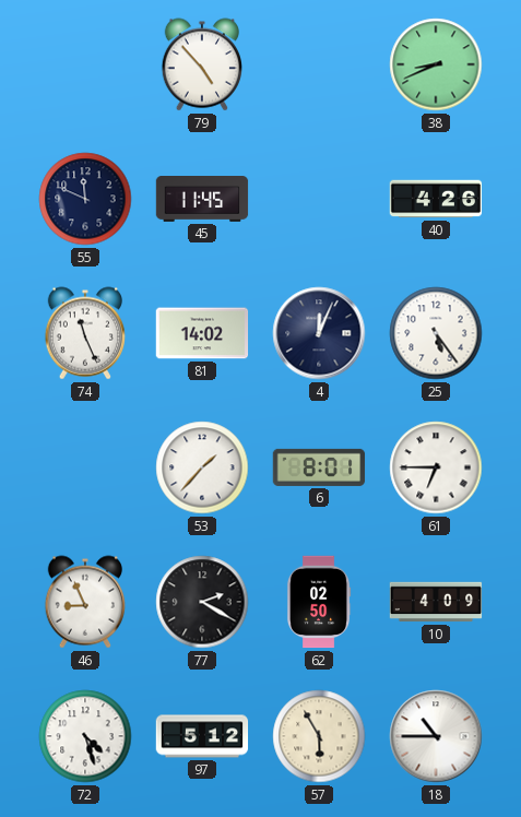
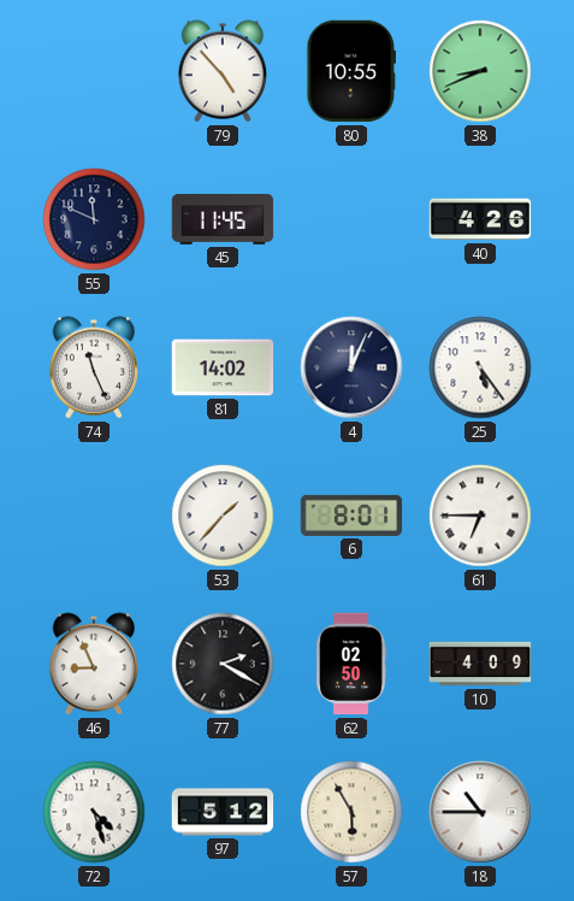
80: none -> 10:55
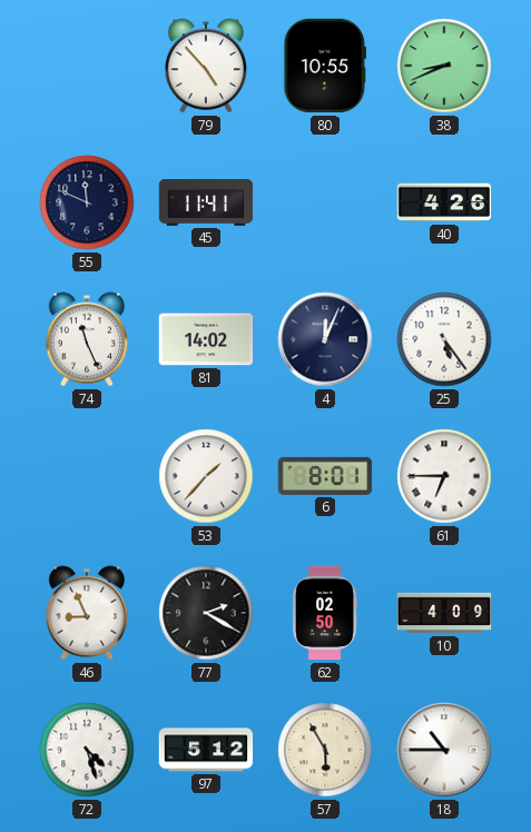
45: 11:45 -> 11:41
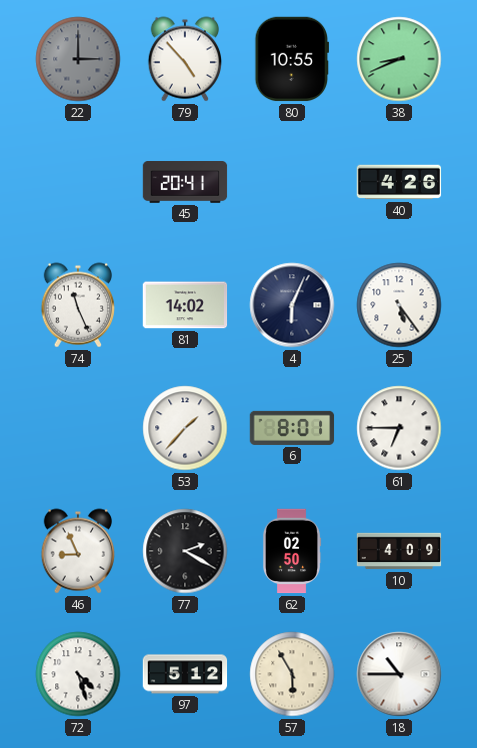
22: none -> 3:00
55: 11:49 -> none
45: 11:41 -> 20:41
4: 12:04 -> 6:04
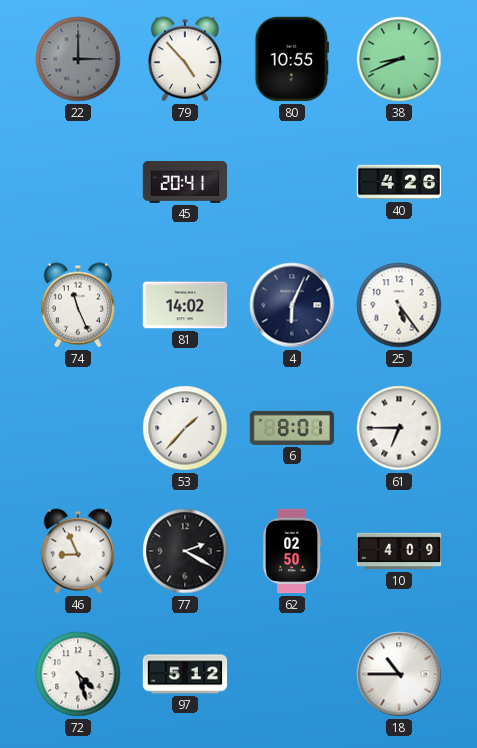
57: 5:55 -> none
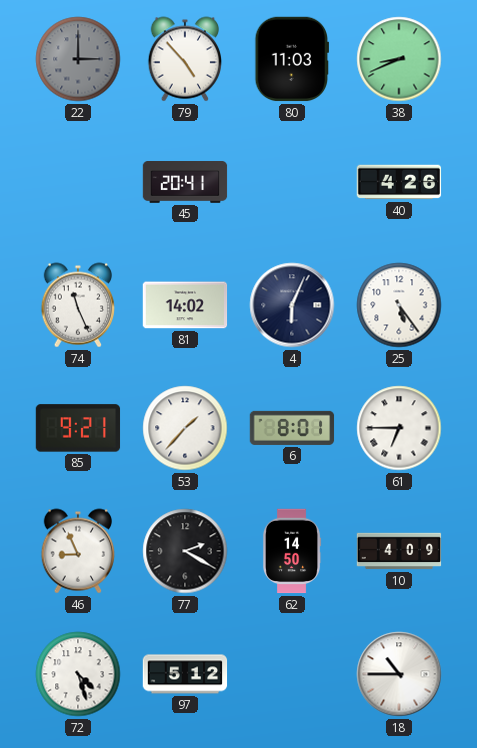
80: 10:55 -> 11:03
85: none -> 9:21
62: 02:50 -> 14:50
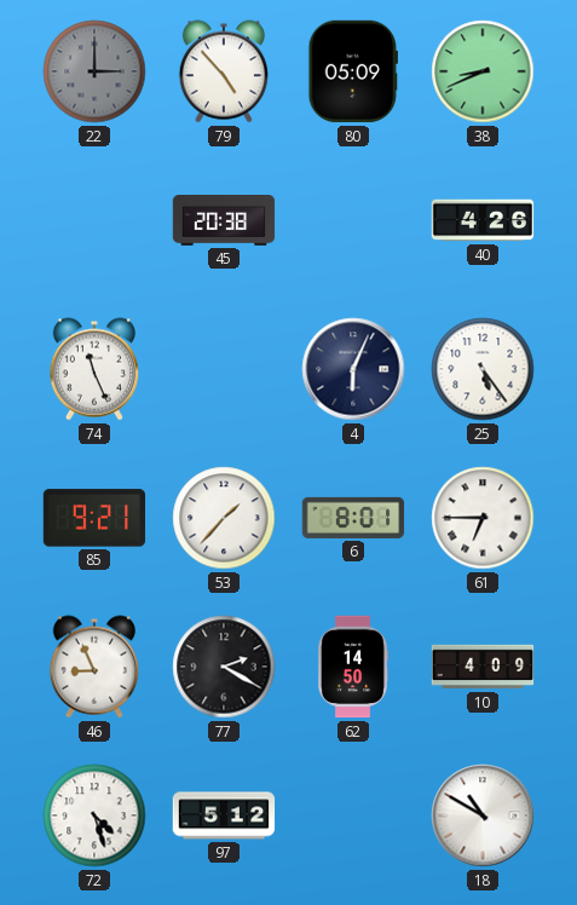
80: 11:03 -> 05:09
45: 20:41 -> 20:38
81: 14:02 -> none
18: 10:45 -> 10:50
